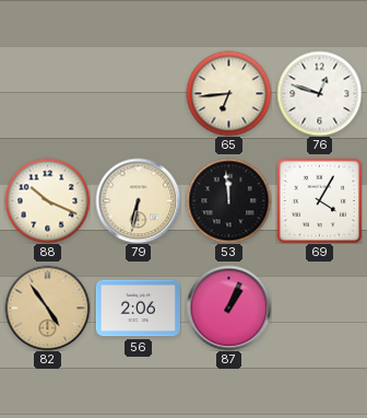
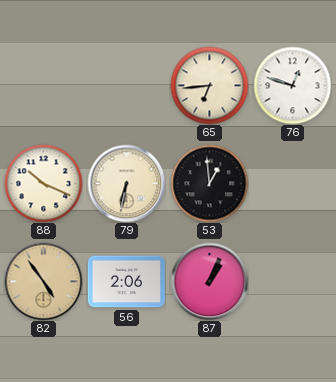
53: 11:59 -> 12:59
69: 4:05 -> none
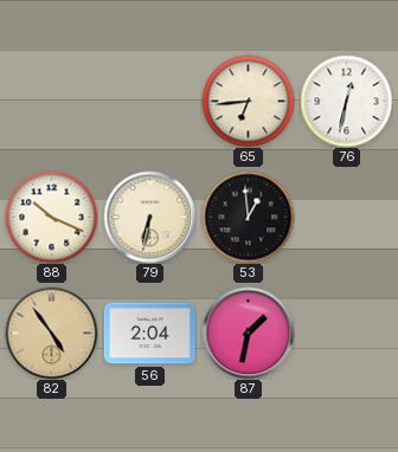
76: 12:48 -> 12:32
56: 2:06 -> 2:04
87: 1:04 -> 1:32
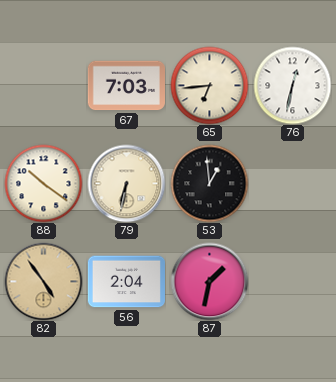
67: none -> 7:03
88: 10:19 -> 10:21
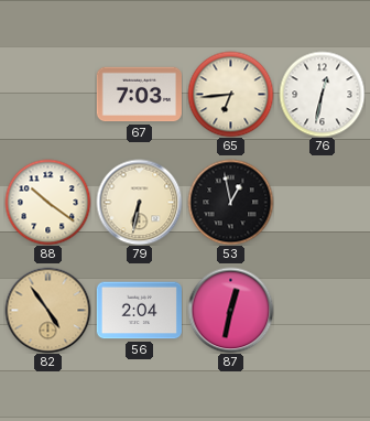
53: 12:59 -> 12:58
87: 1:32 -> 12:32
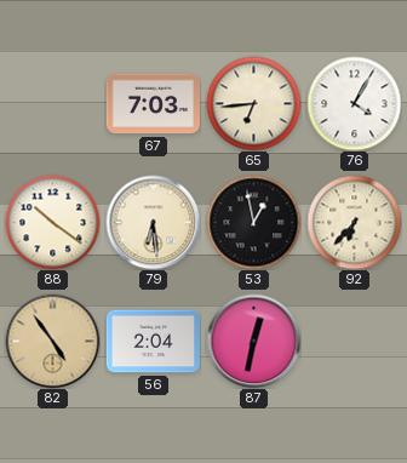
76: 12:32 -> 4:05
79: 6:32 -> 6:29
92: none -> 6:37
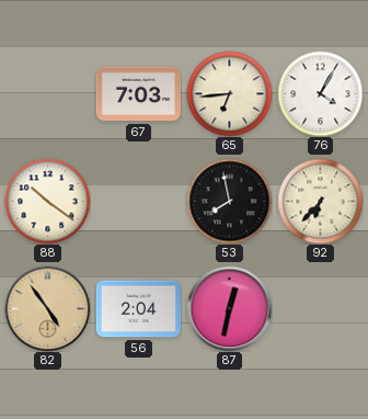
79: 6:29 -> none
53: 12:58 -> 7:58
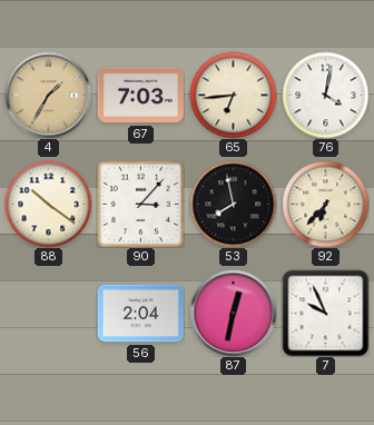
4: none -> 1:35
76: 4:05 -> 4:02
90: none -> 3:07
82: 4:54 -> none
7: none -> 9:56
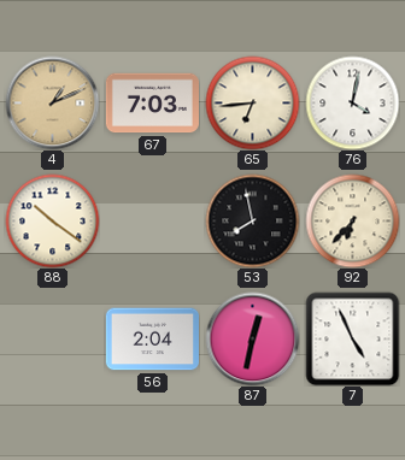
4: 1:35 -> 1:11
90: 3:07 -> none
7: 9:56 -> 4:56
